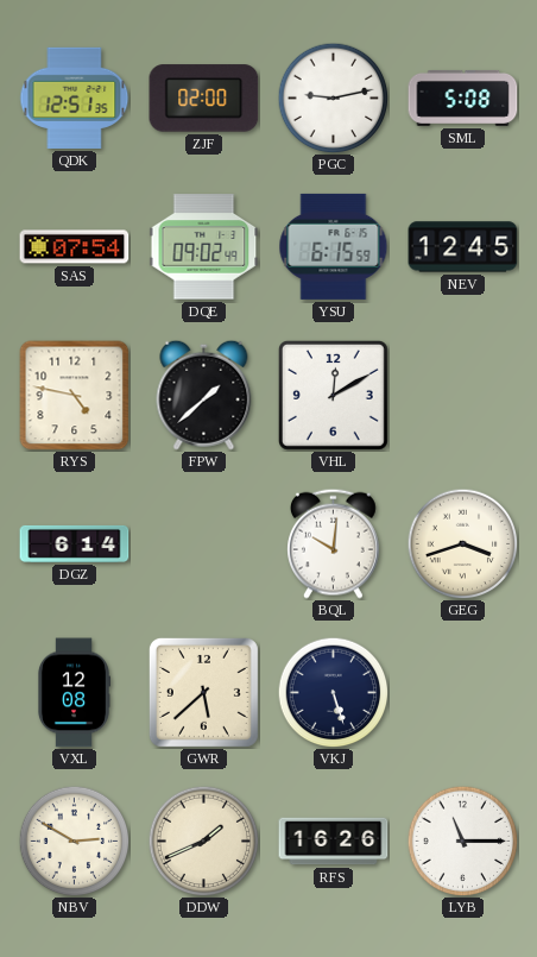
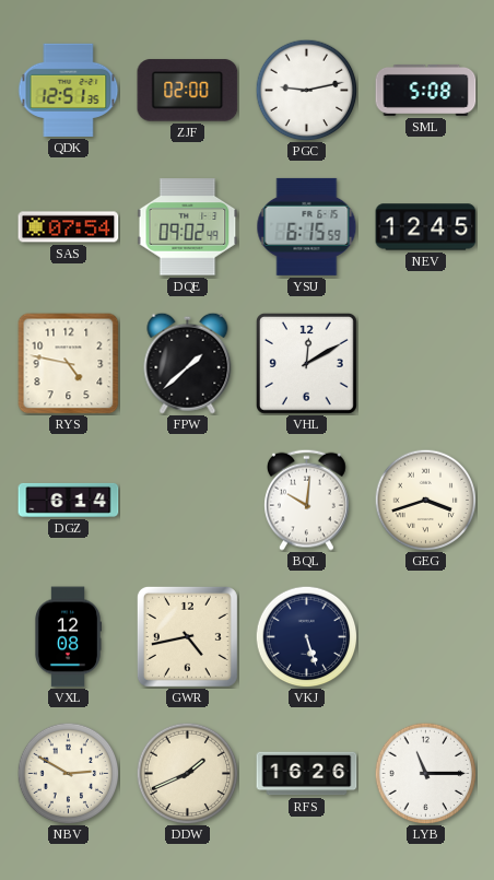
GWR: 5:38 -> 4:43
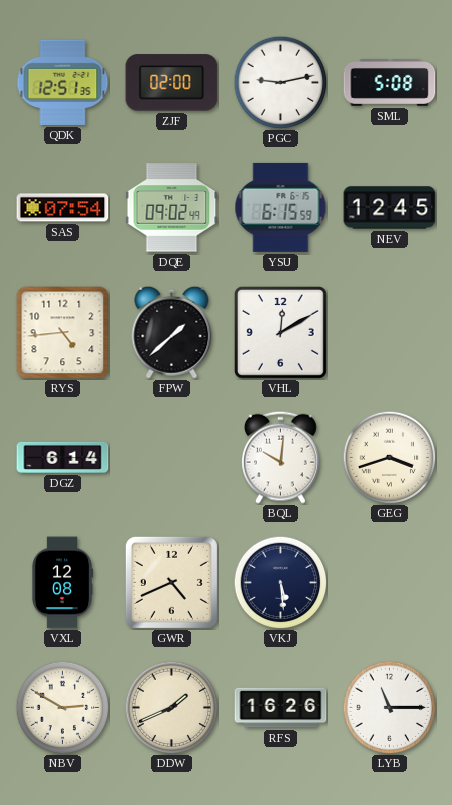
RYS: 4:47 -> 4:44
GWR: 4:43 -> 4:41
VKJ: 5:27 -> 5:29
